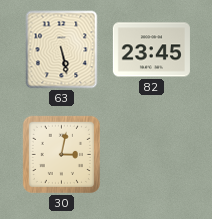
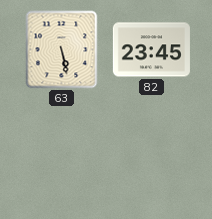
30: 3:02 -> none
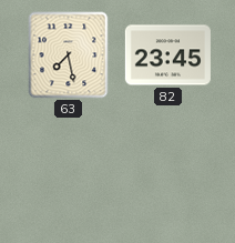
63: 5:28 -> 7:28
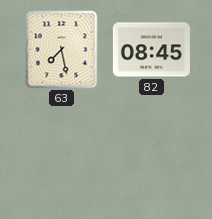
82: 23:45 -> 08:45
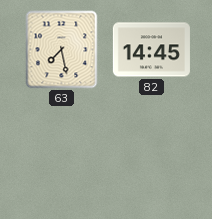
82: 08:45 -> 14:45
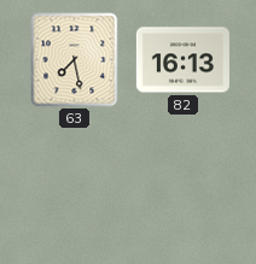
82: 14:45 -> 16:13
